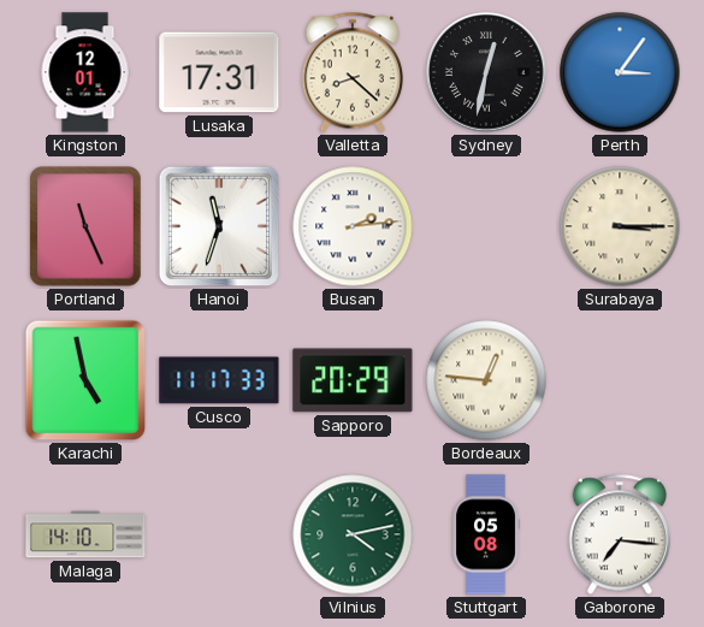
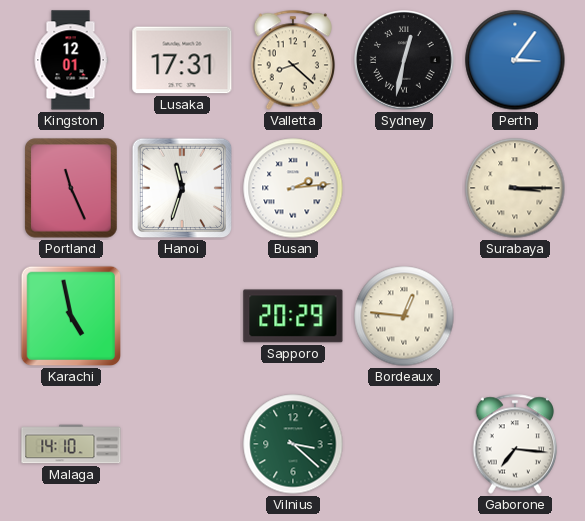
Cusco: 11:17 -> none
Vilnius: 4:13 -> 3:22
Stuttgart: 05:08 -> none
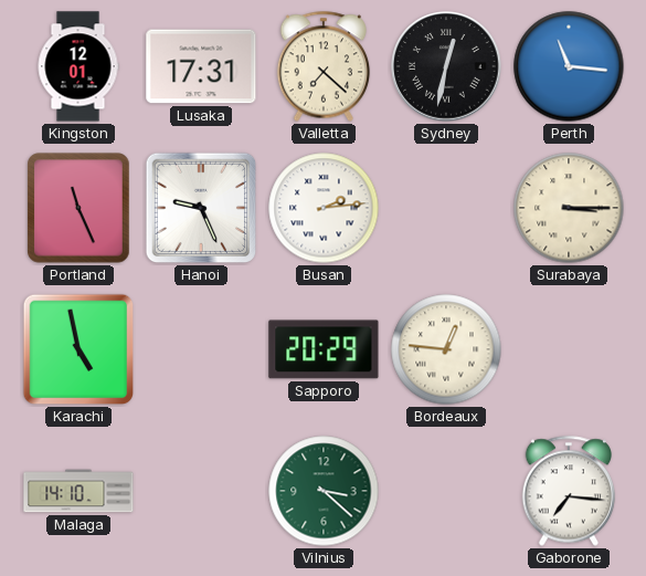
Valletta: 8:22 -> 7:22
Perth: 3:06 -> 11:16
Hanoi: 11:33 -> 9:26
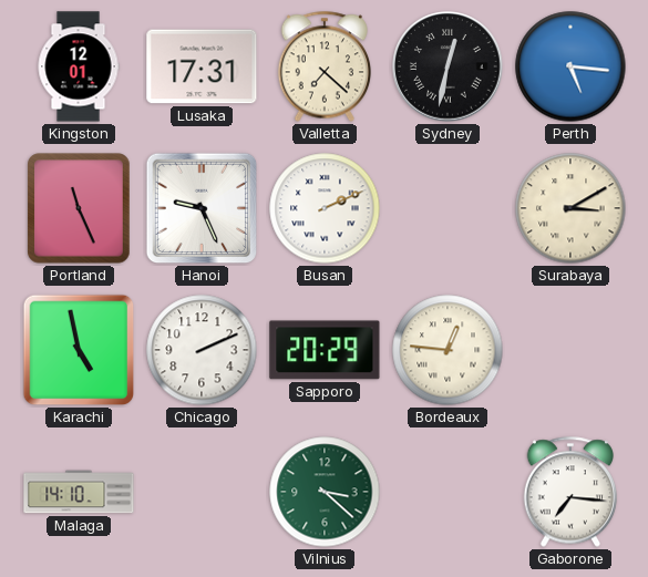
Perth: 11:16 -> 5:16
Busan: 2:14 -> 2:11
Surabaya: 3:15 -> 3:10
Chicago: none -> 2:11
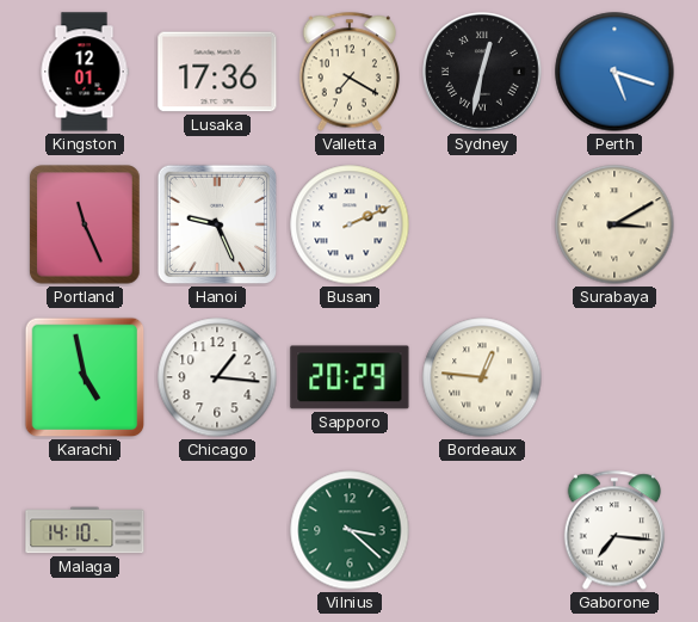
Lusaka: 17:31 -> 17:36
Valletta: 7:22 -> 7:20
Perth: 5:16 -> 5:18
Chicago: 2:11 -> 1:16
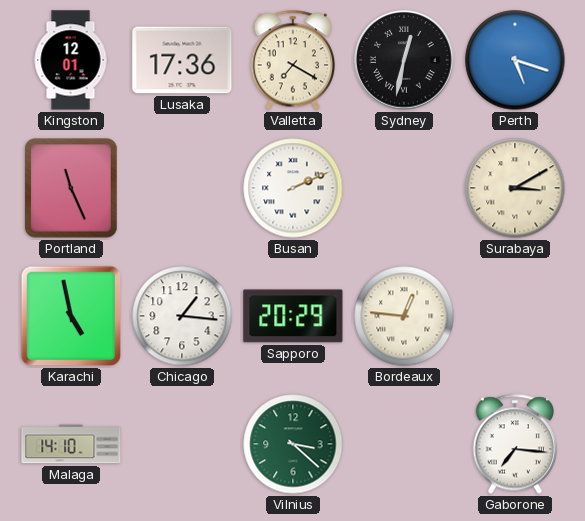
Hanoi: 9:26 -> none
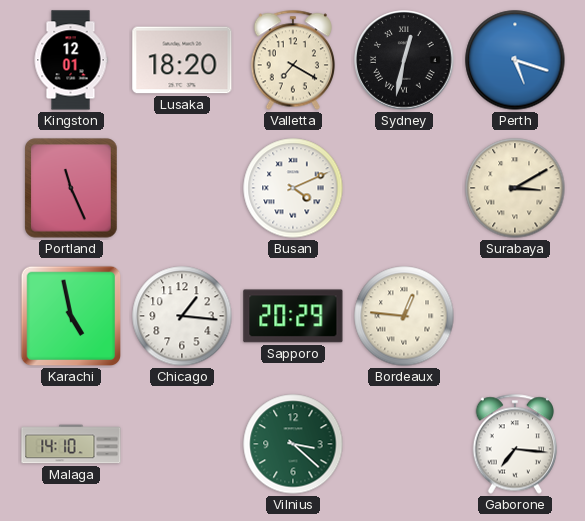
Lusaka: 17:36 -> 18:20
Busan: 2:11 -> 4:11
